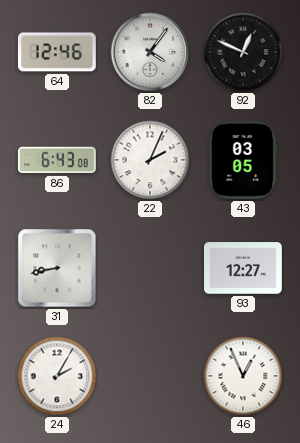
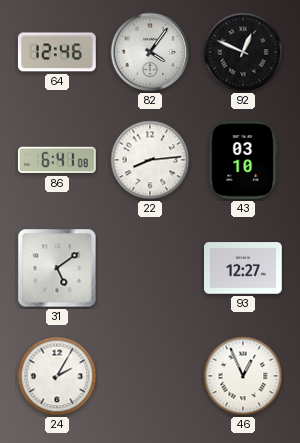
86: 6:43 -> 6:41
22: 2:04 -> 8:14
43: 03:05 -> 03:10
31: 8:43 -> 5:09
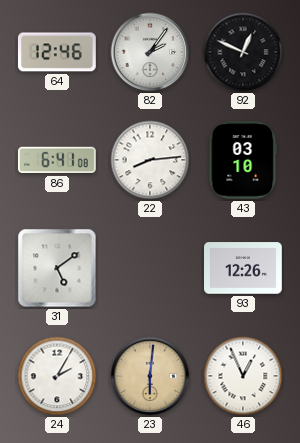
82: 4:06 -> 2:06
93: 12:27 -> 12:26
23: none -> 6:01
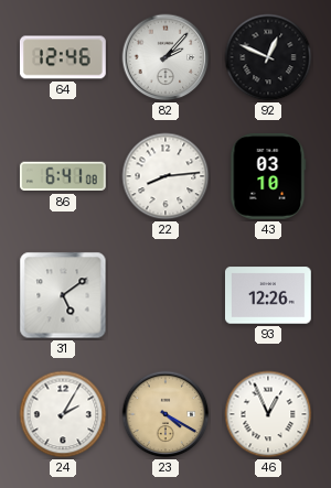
82: 2:06 -> 2:07
23: 6:01 -> 4:20
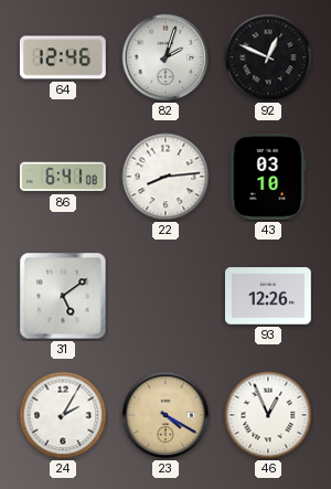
82: 2:07 -> 2:03
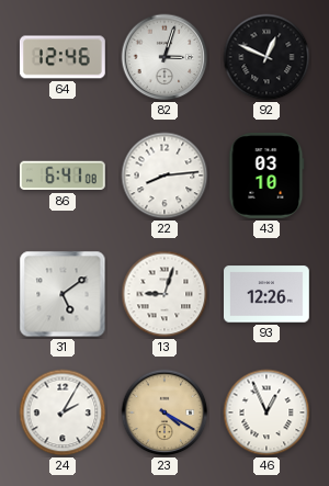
82: 2:03 -> 3:03
13: none -> 9:03
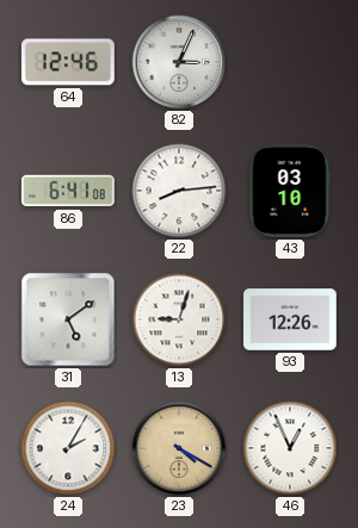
82: 3:03 -> 3:04
92: 12:49 -> none
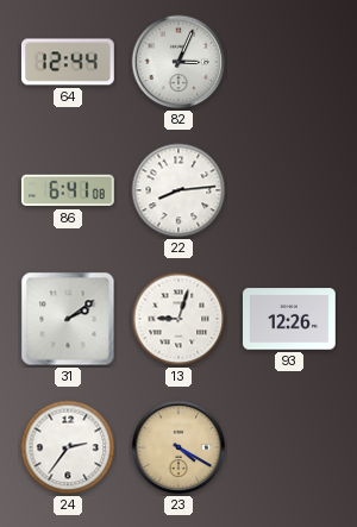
64: 12:46 -> 12:44
43: 03:10 -> none
31: 5:09 -> 2:09
24: 2:05 -> 2:36
46: 12:56 -> none
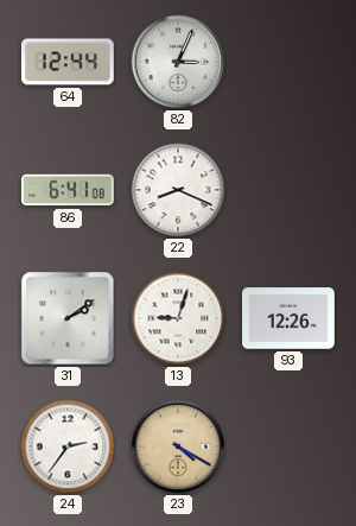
22: 8:14 -> 8:19
